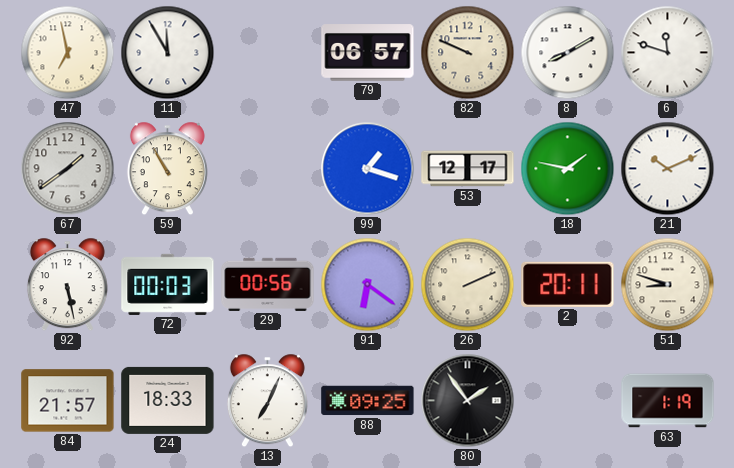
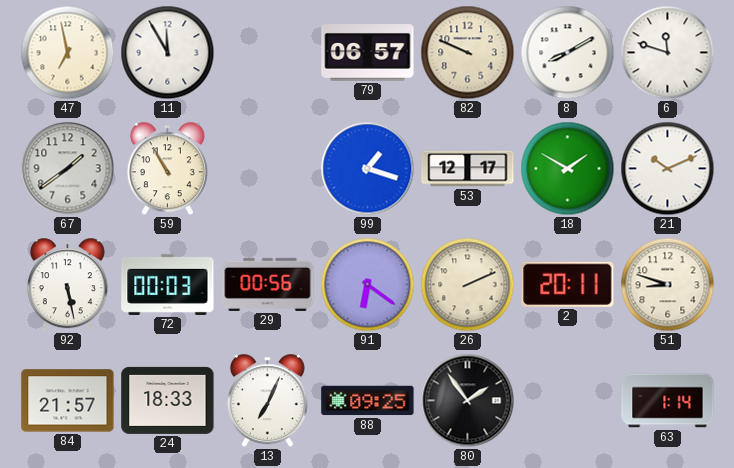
18: 1:47 -> 1:50
63: 1:19 -> 1:14
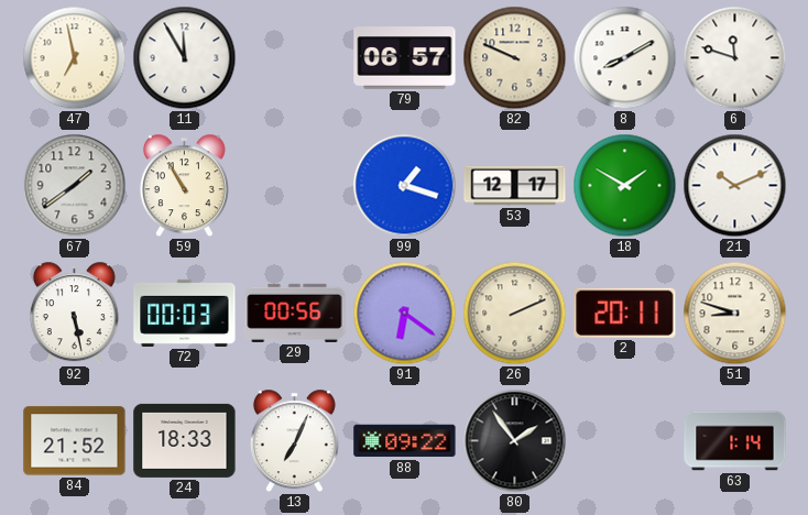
84: 21:57 -> 21:52
88: 09:25 -> 09:22
